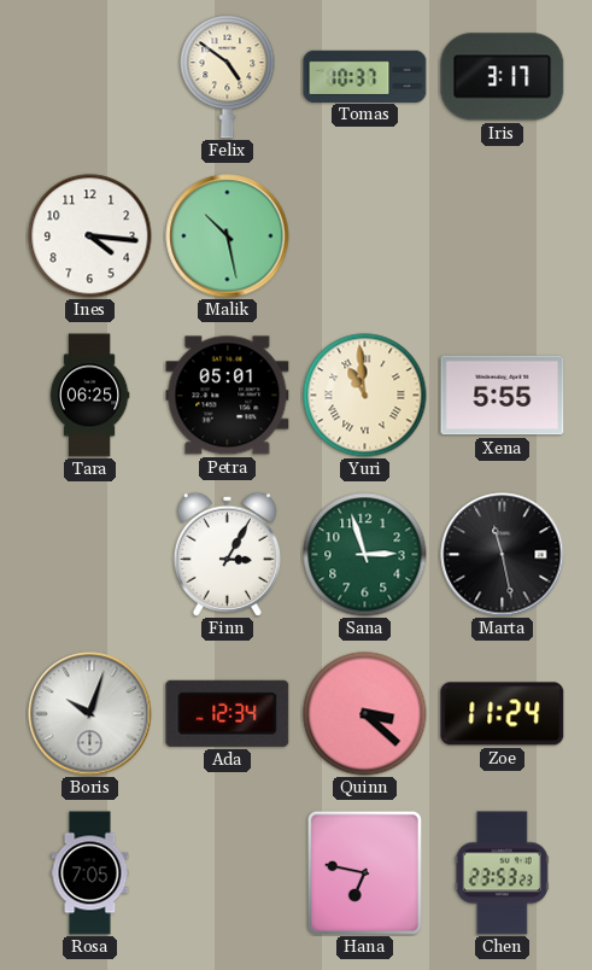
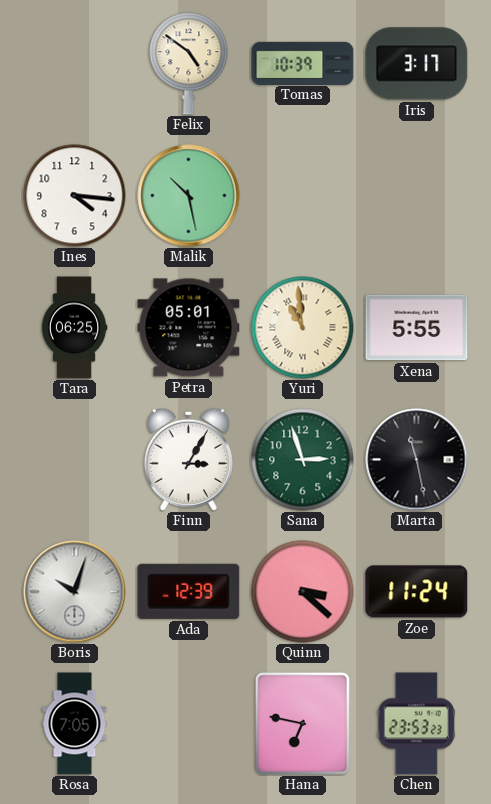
Tomas: 10:37 -> 10:39
Ada: 12:34 -> 12:39
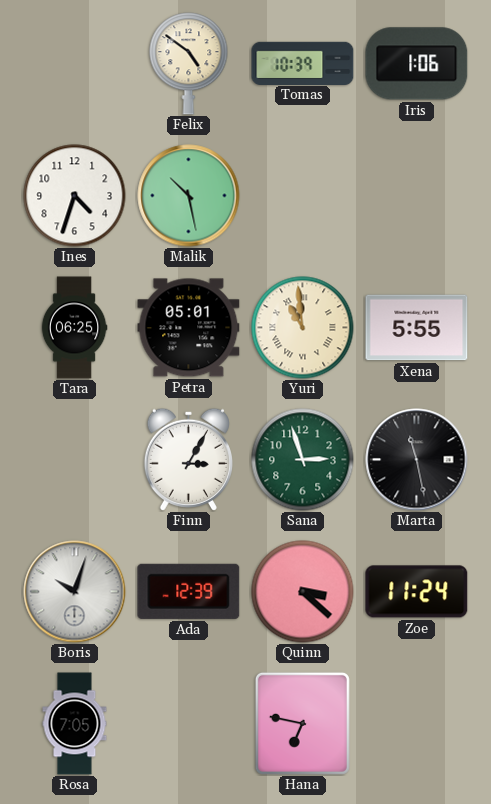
Iris: 3:17 -> 1:06
Ines: 4:16 -> 4:33
Chen: 23:53 -> none
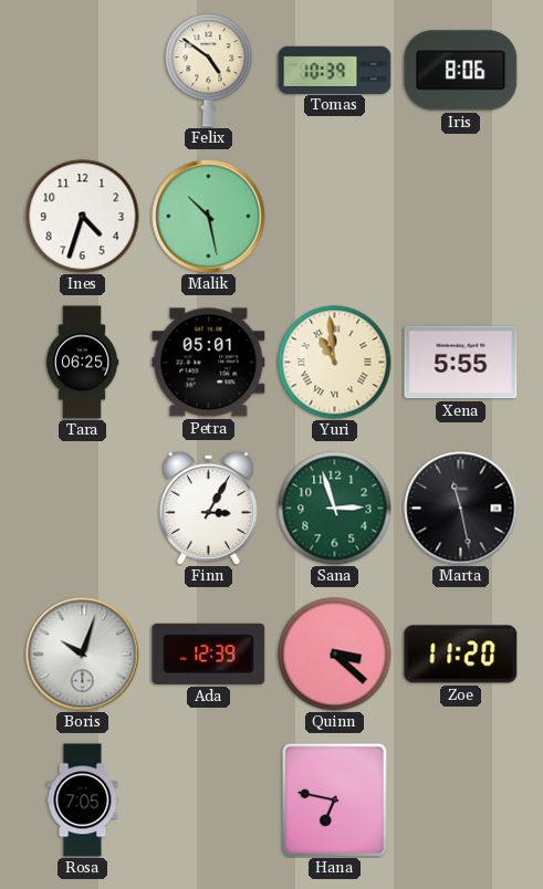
Iris: 1:06 -> 8:06
Zoe: 11:24 -> 11:20
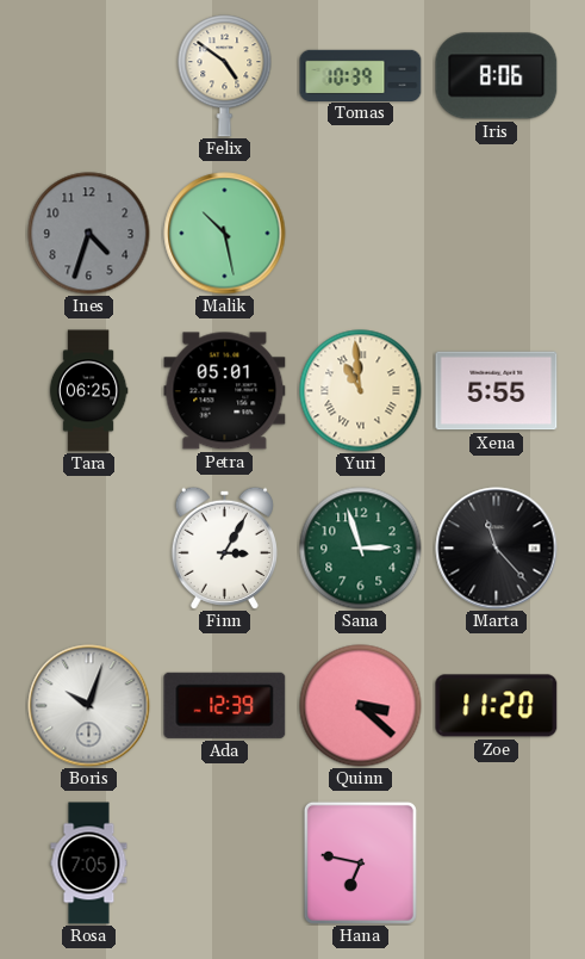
Ines dial: white -> grey
Marta: 11:28 -> 11:23
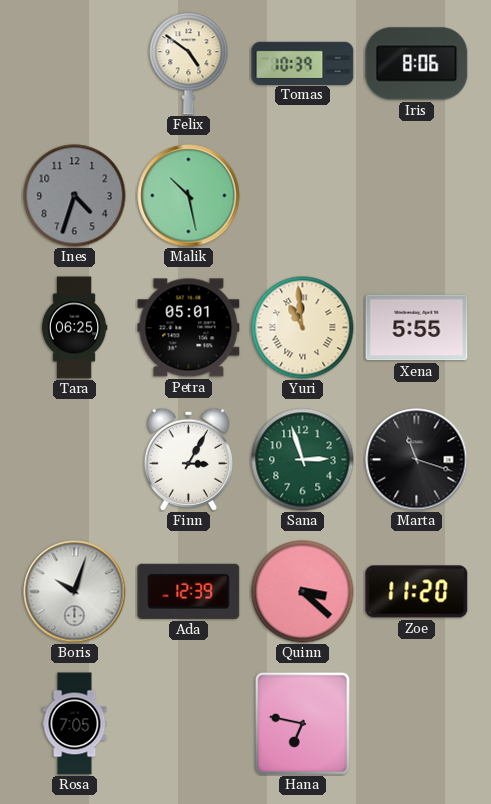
Marta: 11:23 -> 11:18
